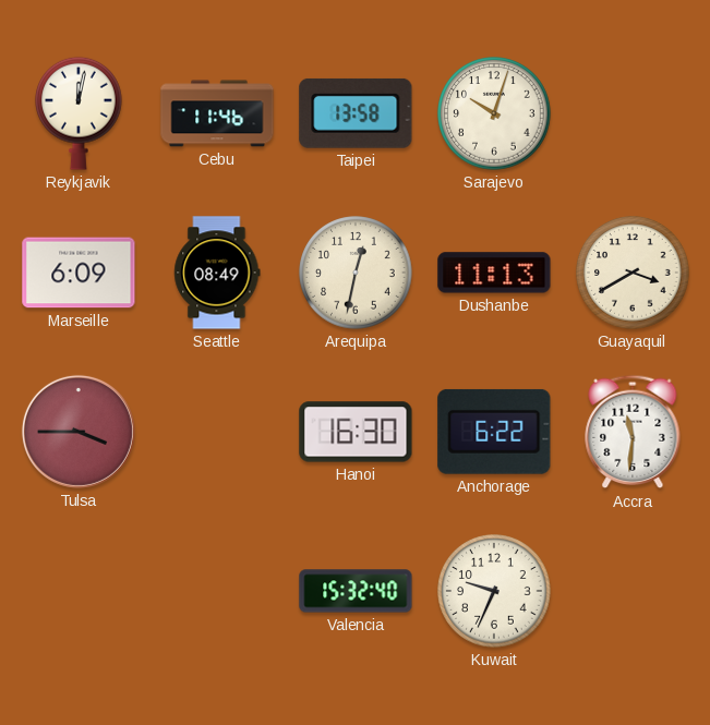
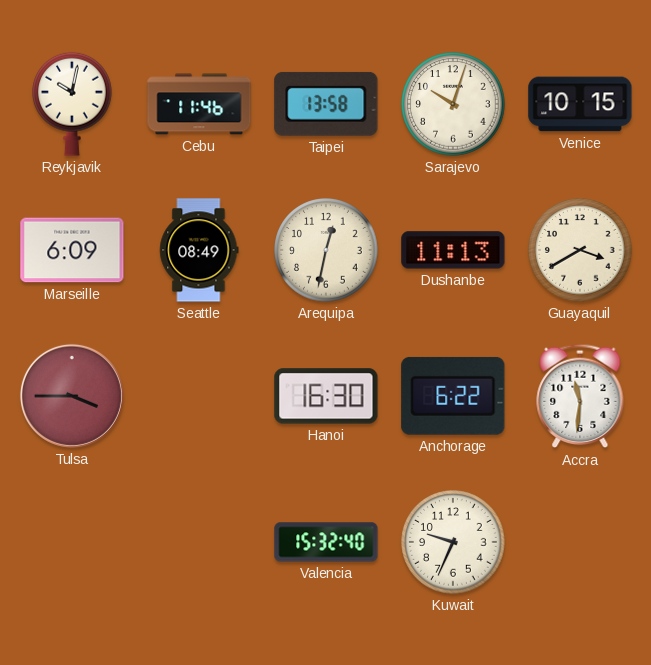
Reykjavik: 12:02 -> 10:02
Venice: none -> 10:15
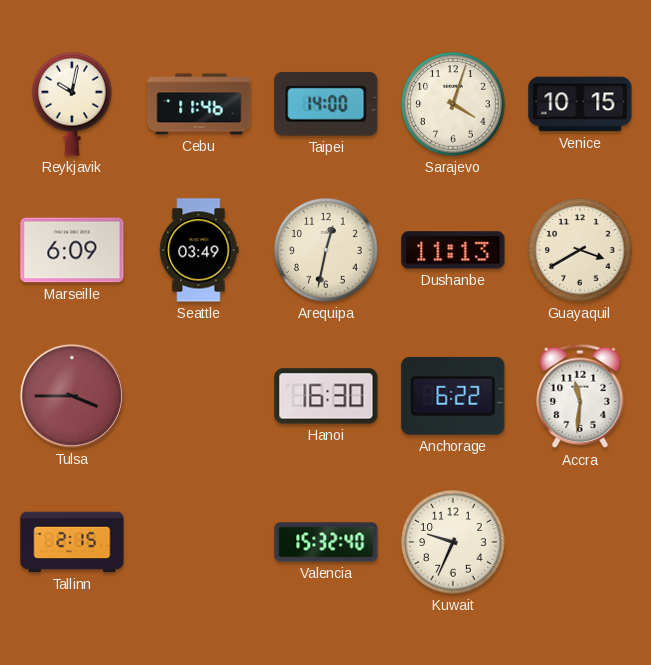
Taipei: 13:58 -> 14:00
Sarajevo: 10:03 -> 4:03
Seattle: 08:49 -> 03:49
Tallinn: none -> 2:15
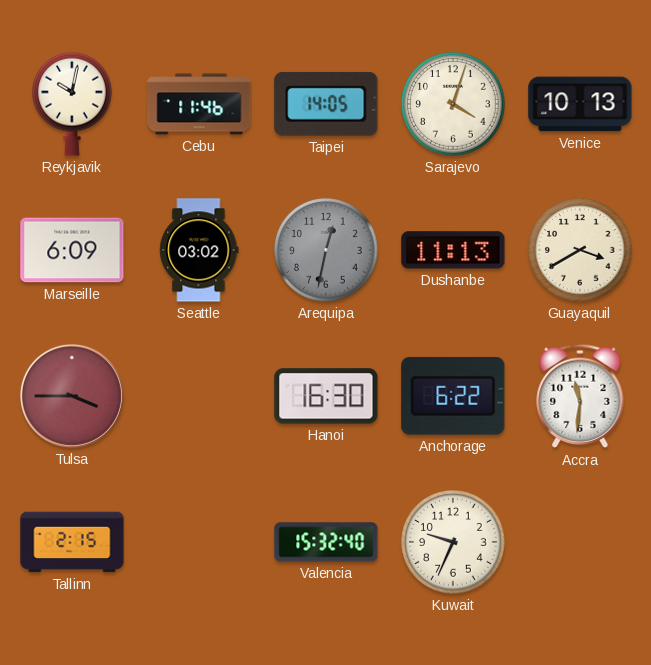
Taipei: 14:00 -> 14:05
Venice: 10:15 -> 10:13
Seattle: 03:49 -> 03:02
Arequipa dial: cream -> grey
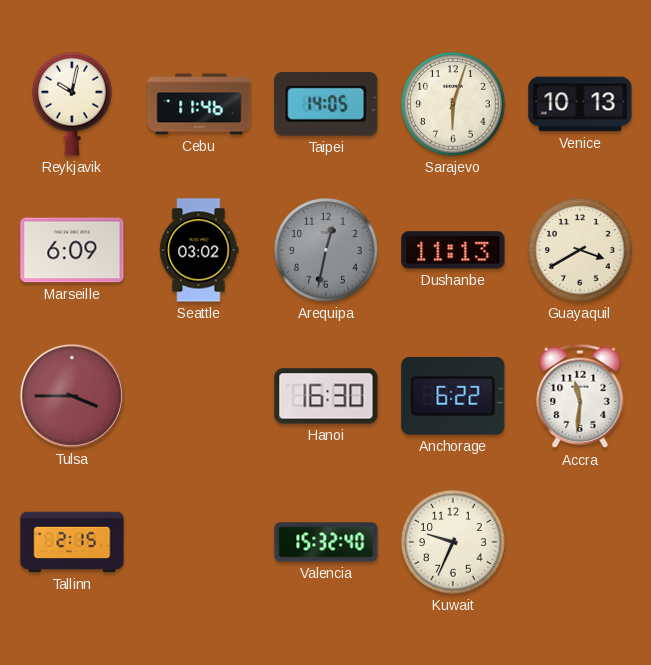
Sarajevo: 4:03 -> 6:03
